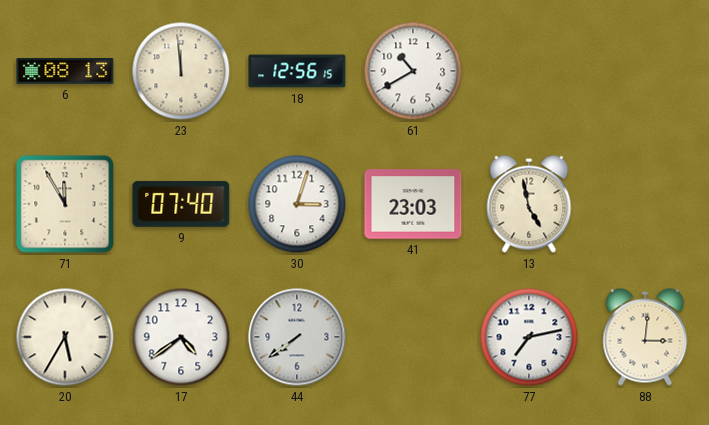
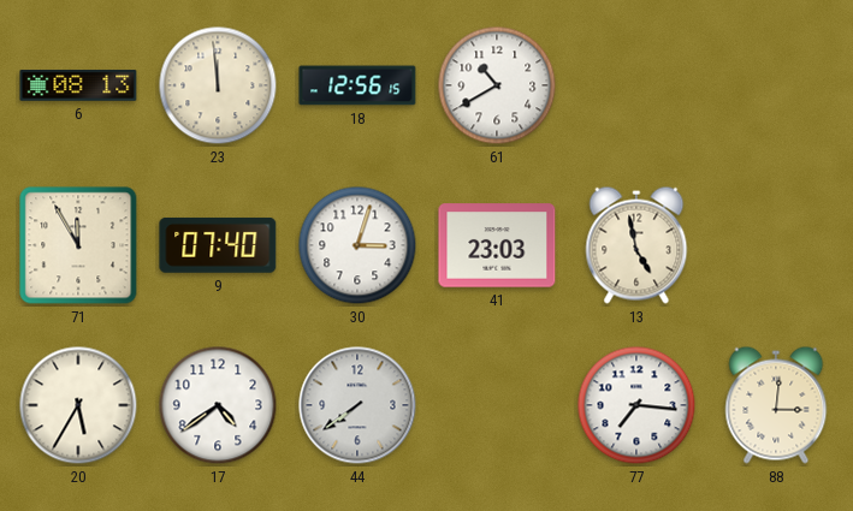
77: 7:13 -> 7:16
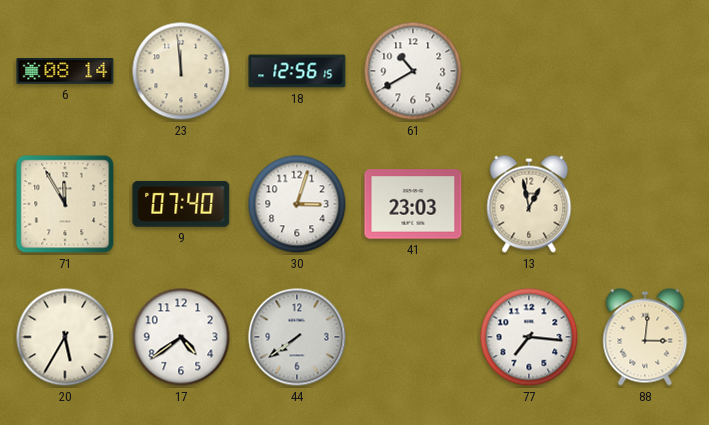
6: 08:13 -> 08:14
13: 4:58 -> 12:58
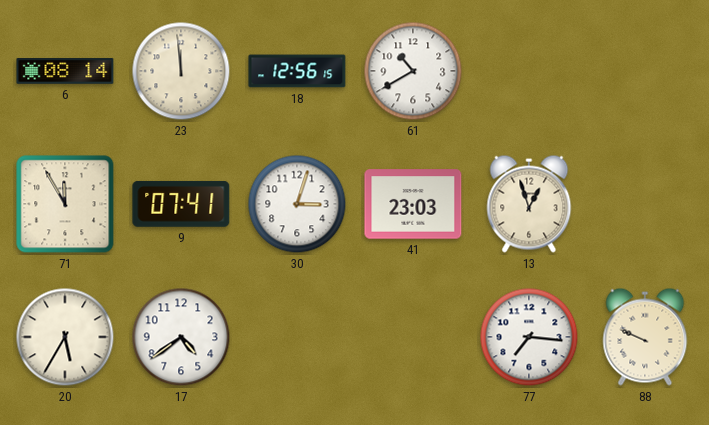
9: 07:40 -> 07:41
13: 12:58 -> 12:57
44: 7:39 -> none
88: 3:01 -> 9:49
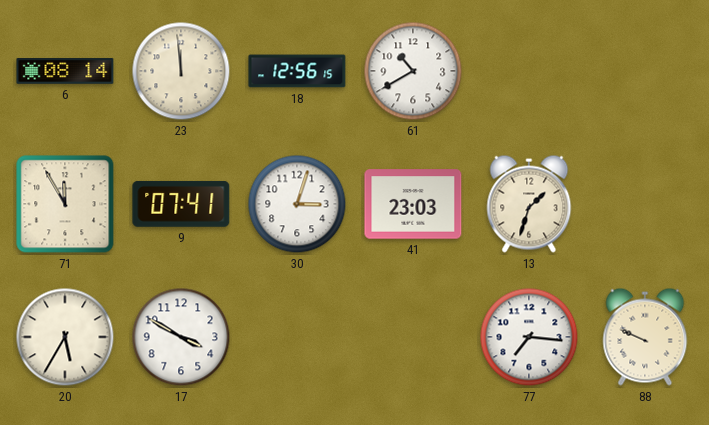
13: 12:57 -> 1:33
17: 4:39 -> 3:50
